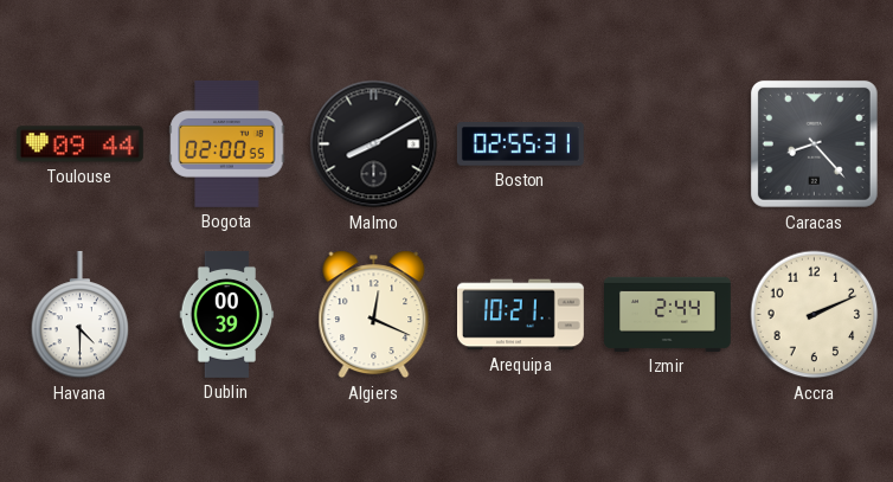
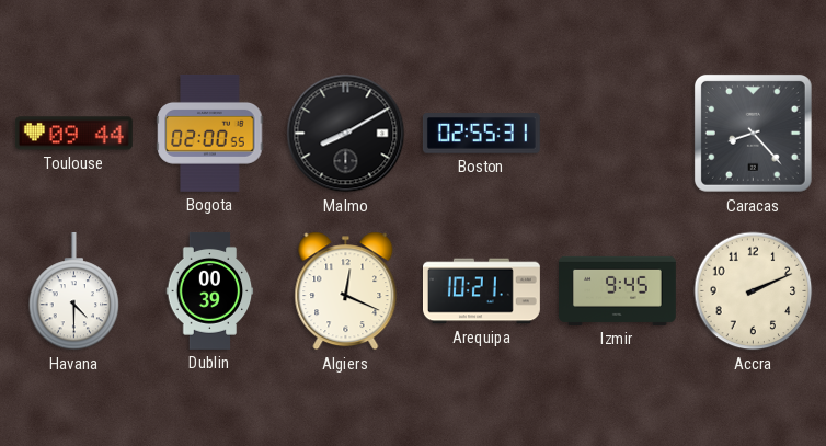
Izmir: 2:44 -> 9:45
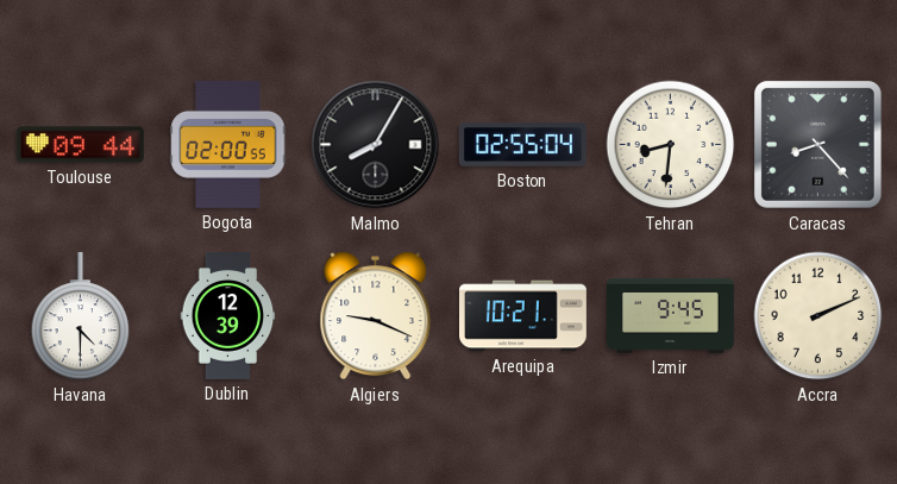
Malmo: 8:10 -> 8:05
Boston: 02:55:31 -> 02:55:04
Tehran: none -> 8:31
Dublin: 00:39 -> 12:39
Algiers: 12:19 -> 9:19
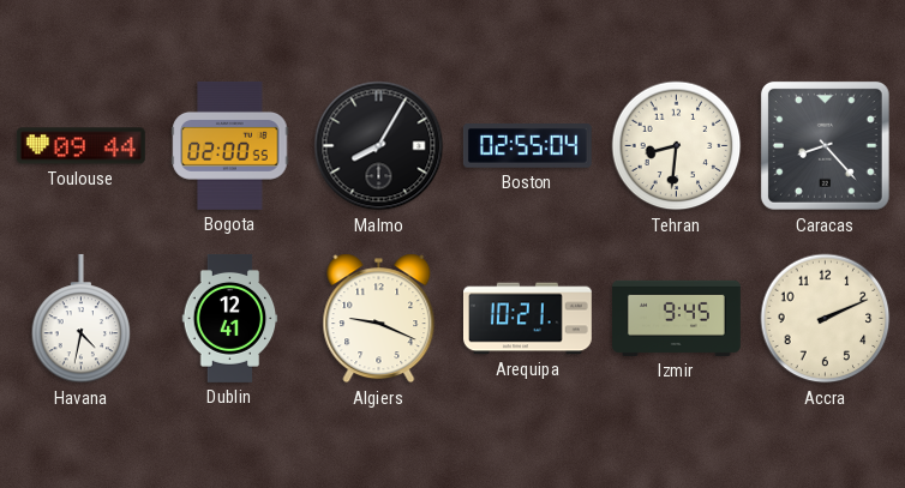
Havana: 4:30 -> 4:32
Dublin: 12:39 -> 12:41
